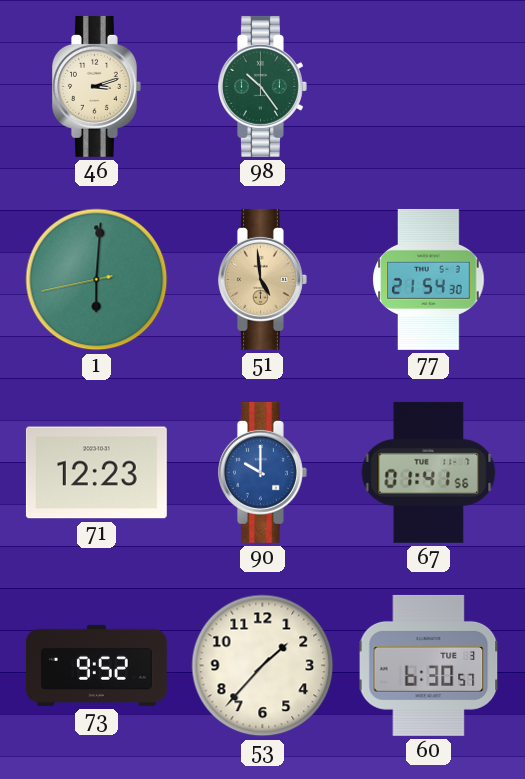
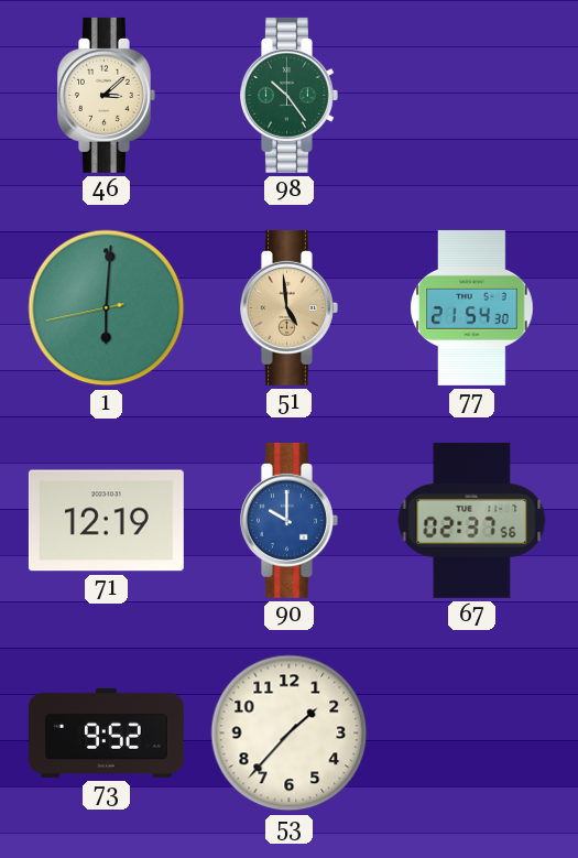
46: 3:12 -> 3:08
71: 12:23 -> 12:19
67: 01:41 -> 02:37
60: 6:30 -> none
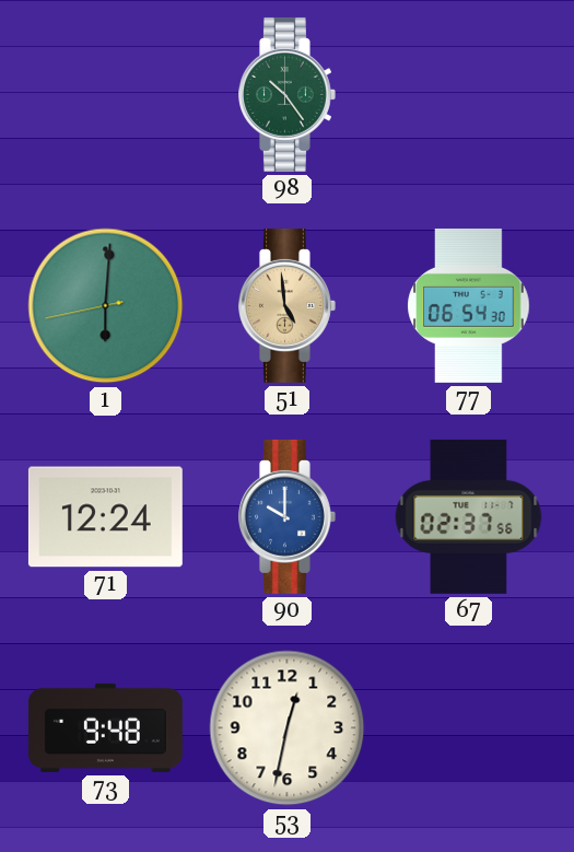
46: 3:08 -> none
77: 21:54 -> 06:54
71: 12:19 -> 12:24
73: 9:52 -> 9:48
53: 1:37 -> 12:32
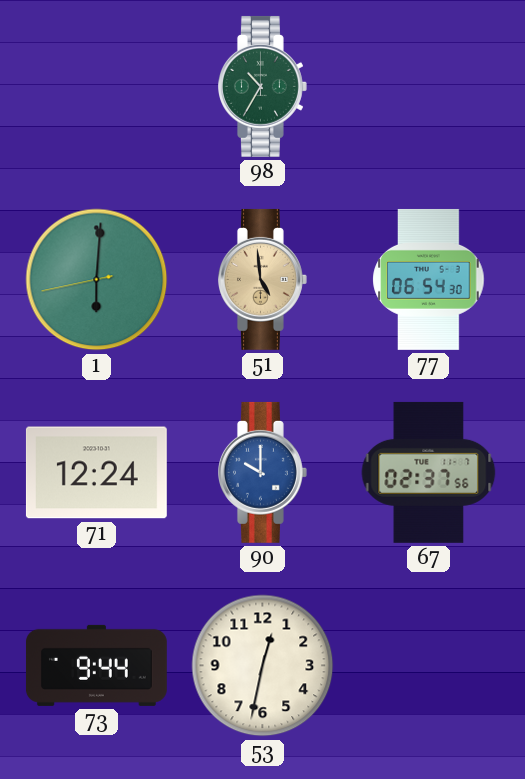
98: 10:24 -> 10:35
73: 9:48 -> 9:44
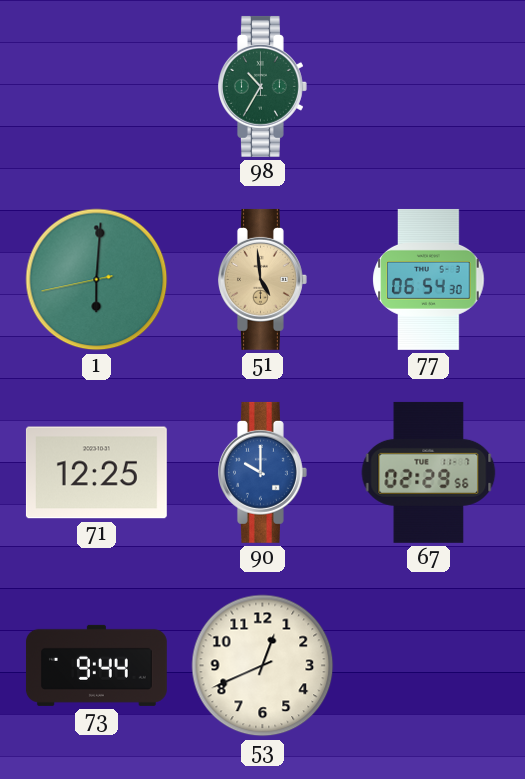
71: 12:24 -> 12:25
67: 02:37 -> 02:29
53: 12:32 -> 12:41
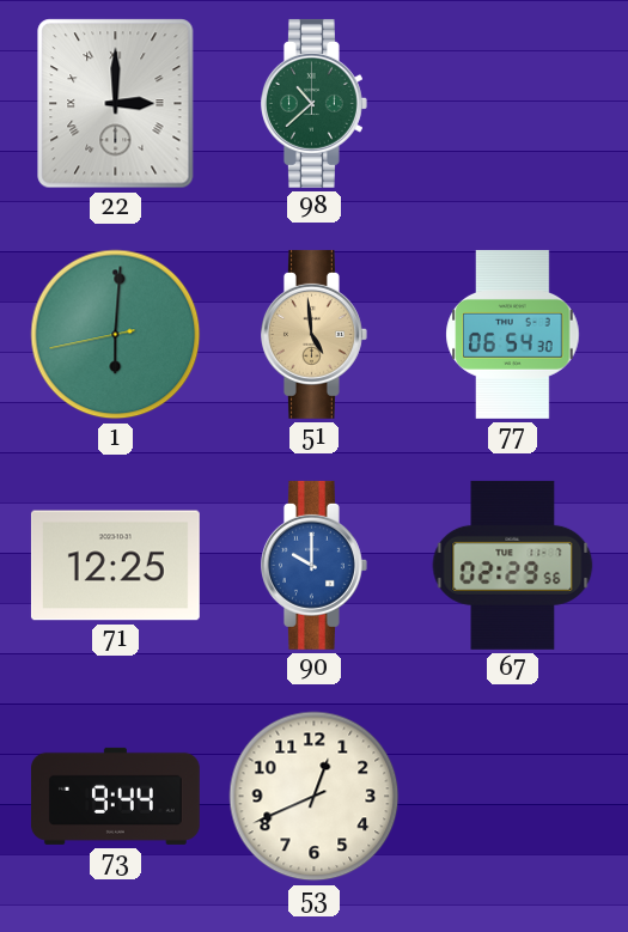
22: none -> 3:00
98: 10:35 -> 10:38
